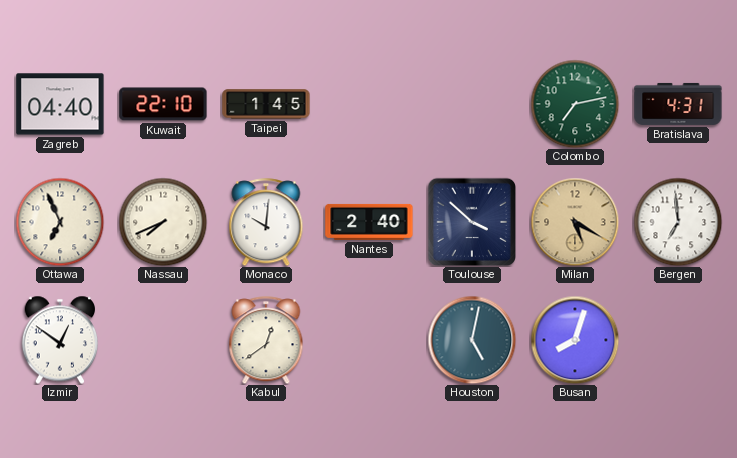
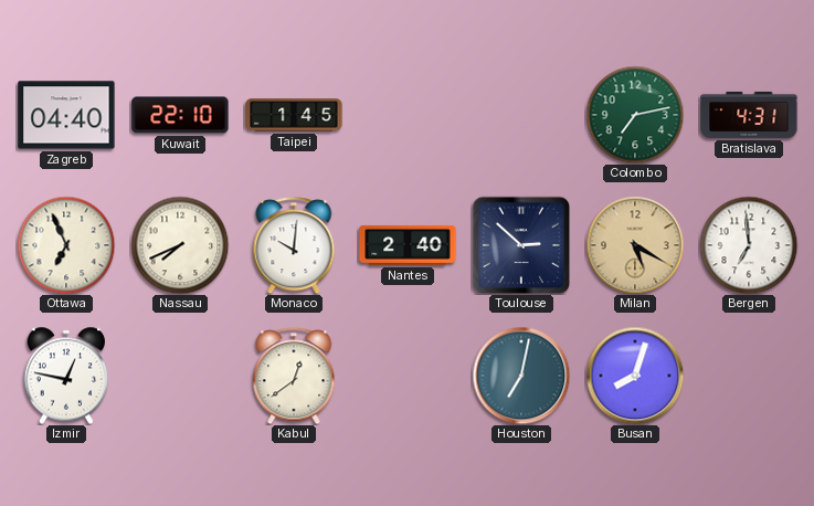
Toulouse: 3:52 -> 2:52
Izmir: 12:51 -> 12:47
Houston: 5:02 -> 7:02
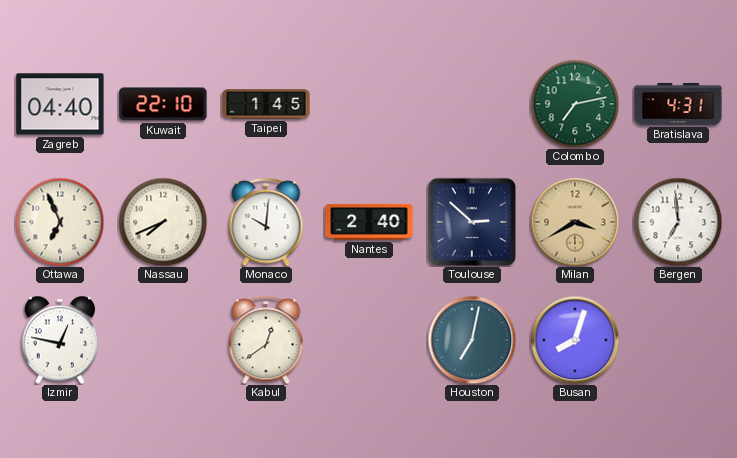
Milan: 5:20 -> 3:40
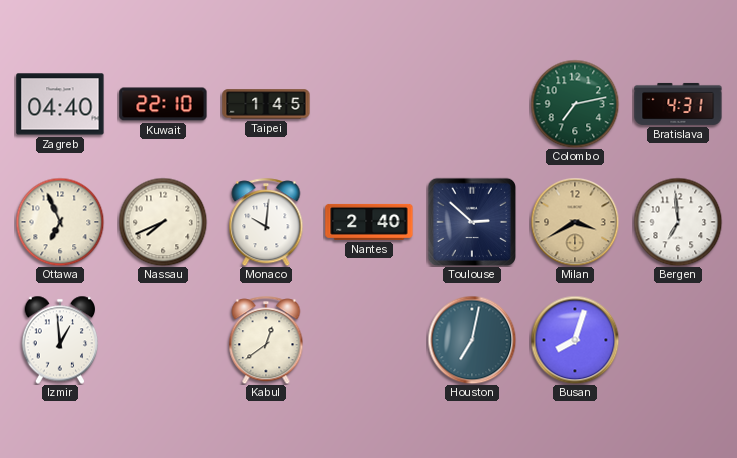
Izmir: 12:47 -> 12:59
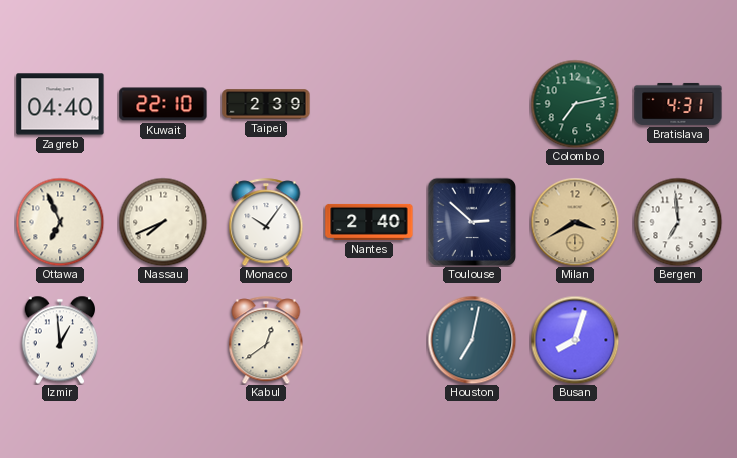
Taipei: 1:45 -> 2:39
Monaco: 10:01 -> 10:06
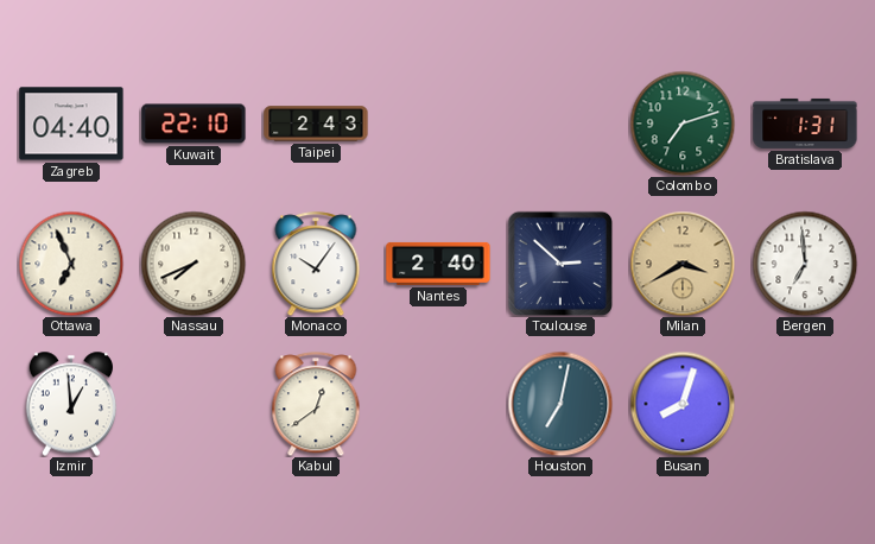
Taipei: 2:39 -> 2:43
Colombo: 7:13 -> 7:12
Bratislava: 4:31 -> 1:31
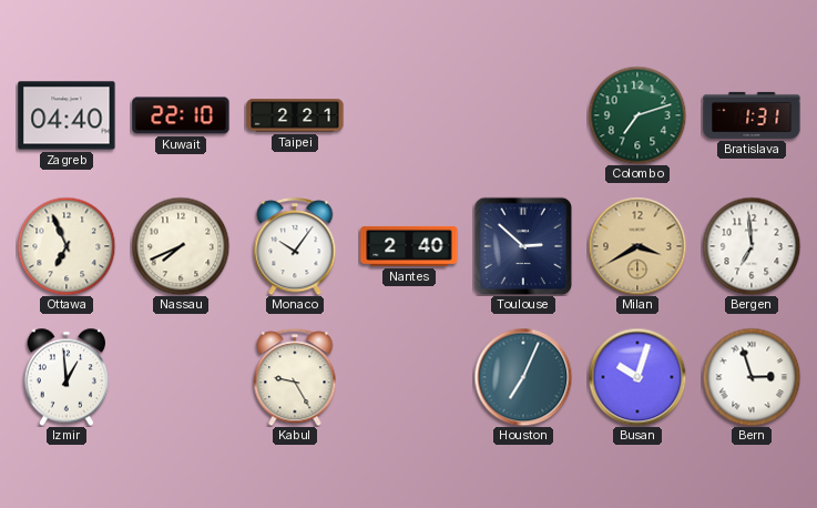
Taipei: 2:43 -> 2:21
Kabul: 12:39 -> 9:25
Houston: 7:02 -> 7:04
Busan: 8:03 -> 10:03
Bern: none -> 2:57
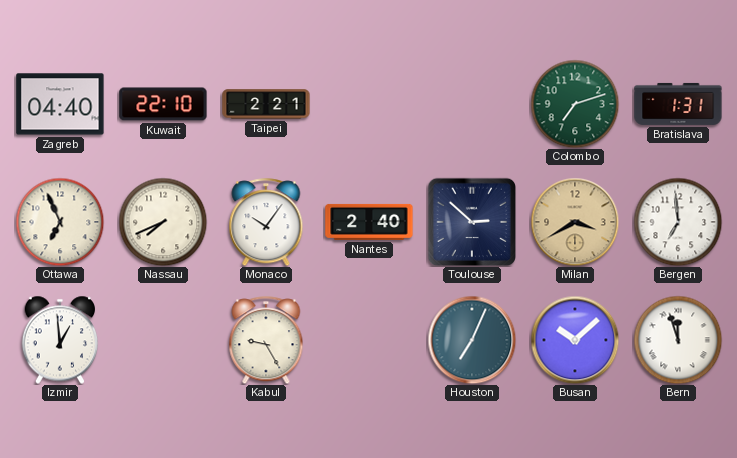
Busan: 10:03 -> 10:08
Bern: 2:57 -> 11:57
